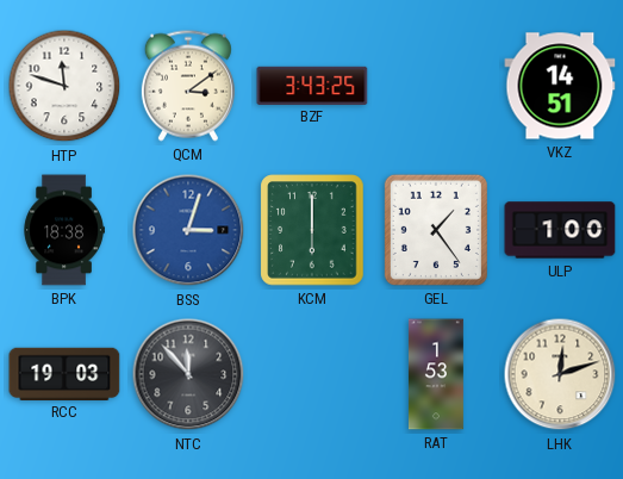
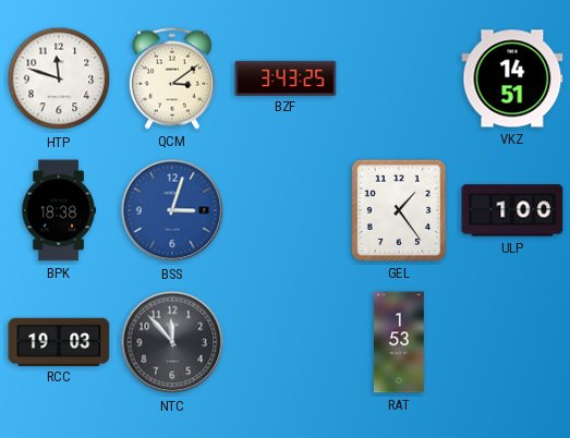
KCM: 6:00 -> none
LHK: 12:12 -> none
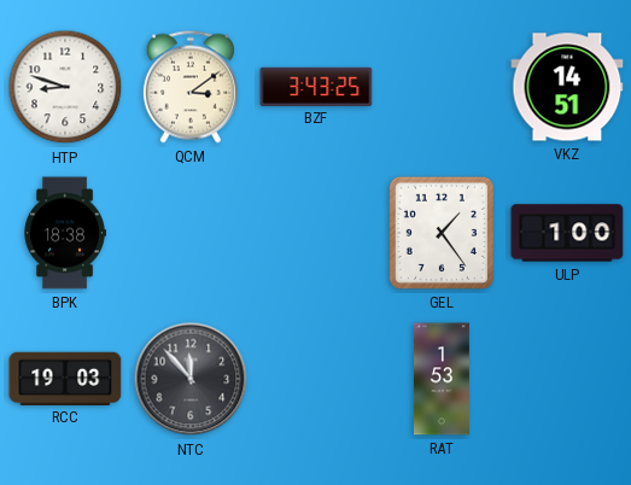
HTP: 11:48 -> 8:48
BSS: 3:03 -> none
